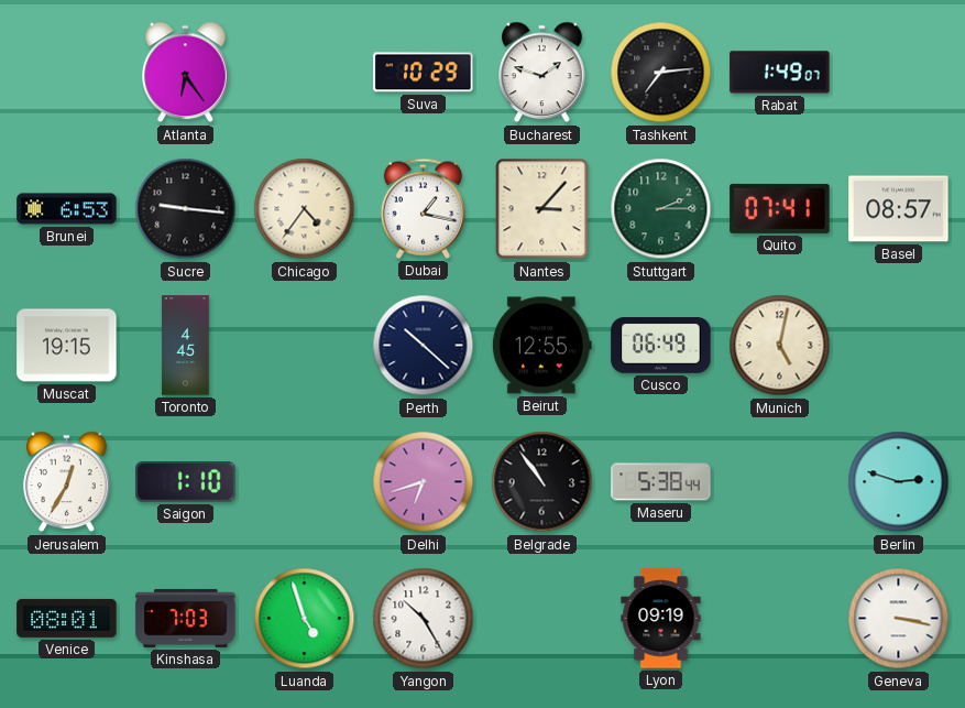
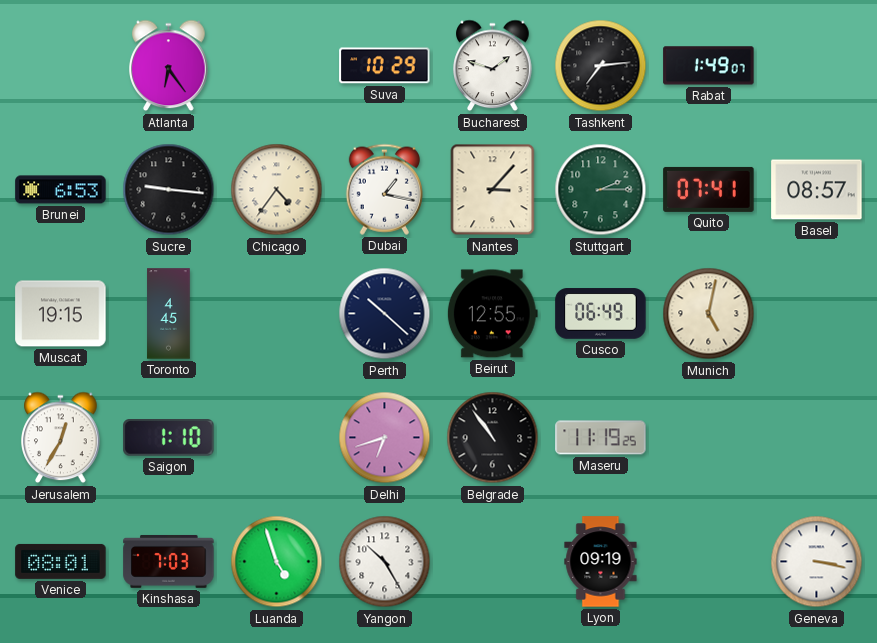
Maseru: 5:38 -> 11:19
Berlin: 2:48 -> none
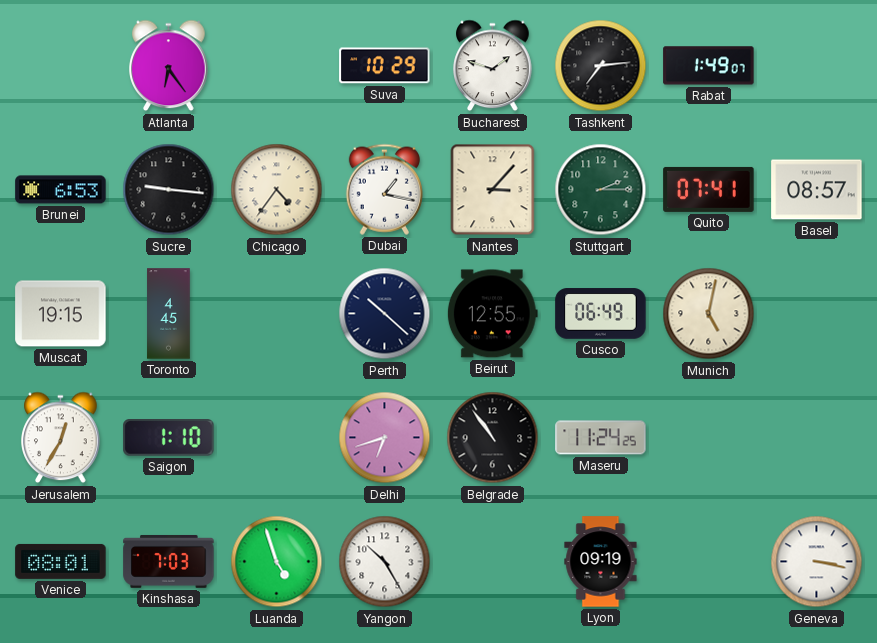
Maseru: 11:19 -> 11:24
